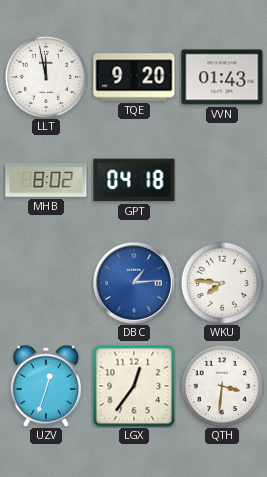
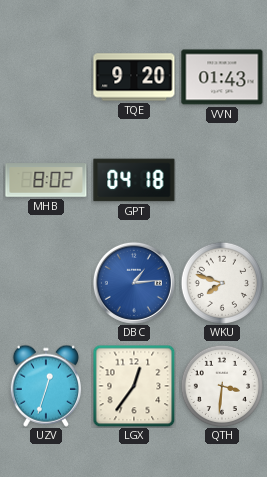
LLT: 11:58 -> none
WKU: 7:46 -> 7:48
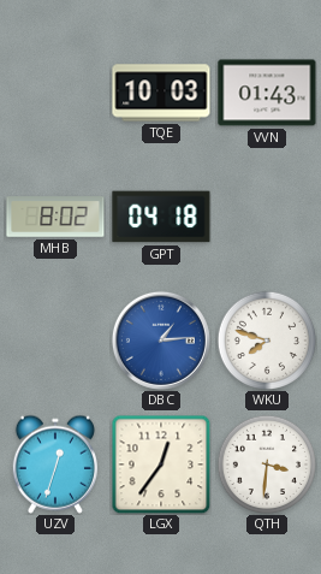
TQE: 9:20 -> 10:03
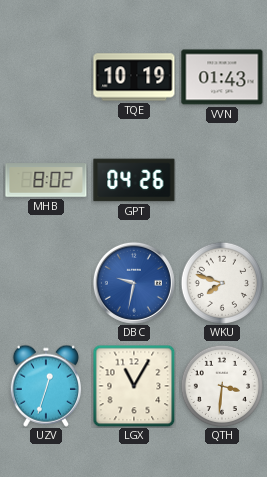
TQE: 10:03 -> 10:19
GPT: 04:18 -> 04:26
DBC: 1:14 -> 9:32
LGX: 12:36 -> 11:05
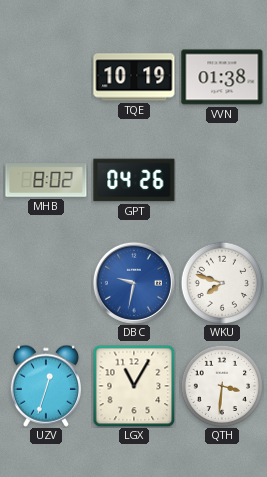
VVN: 01:43 -> 01:38
